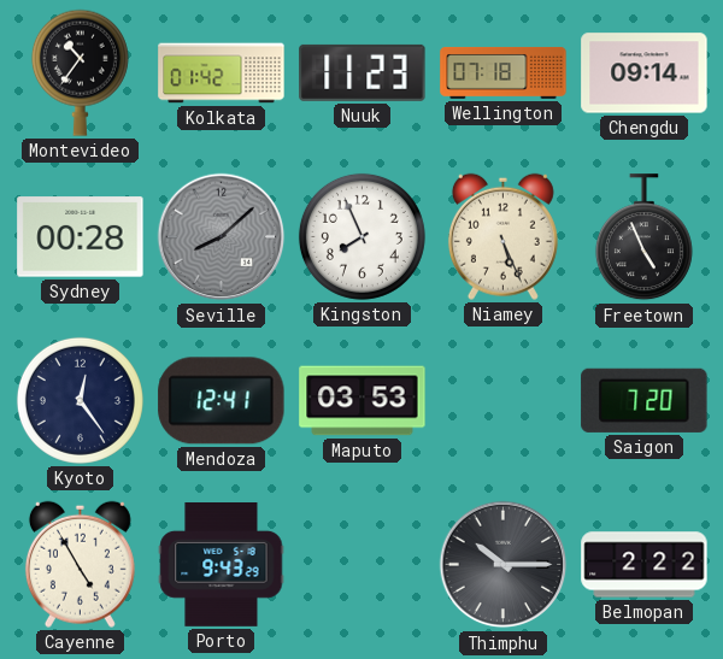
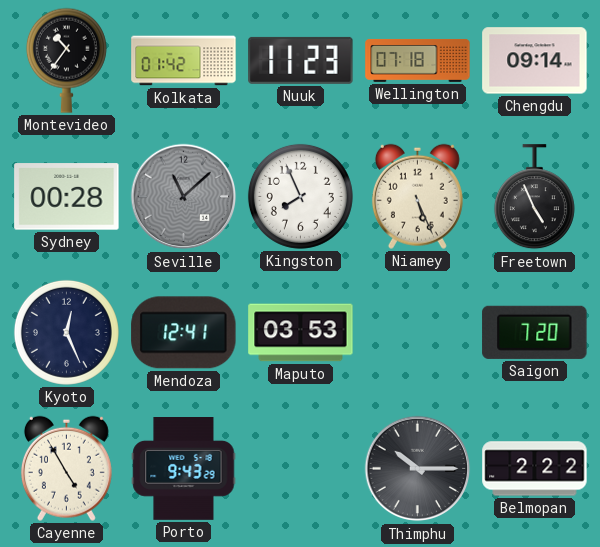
Seville: 8:08 -> 11:08
Kyoto: 12:24 -> 12:26
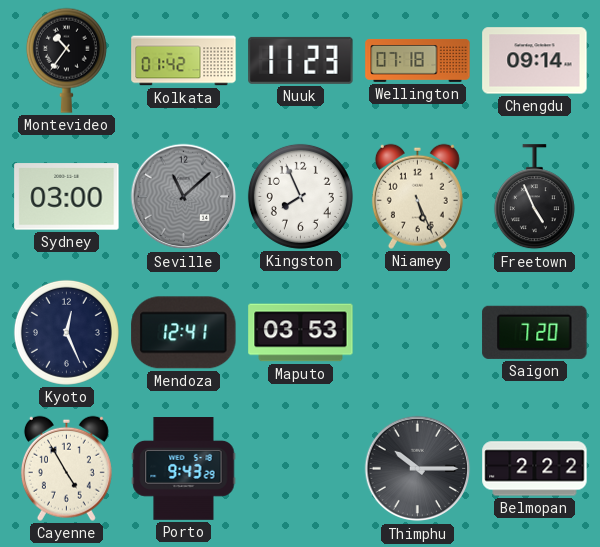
Sydney: 00:28 -> 03:00
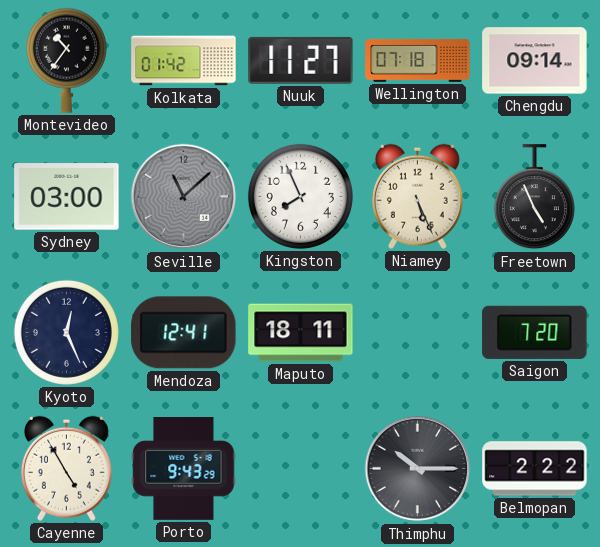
Nuuk: 11:23 -> 11:27
Maputo: 03:53 -> 18:11
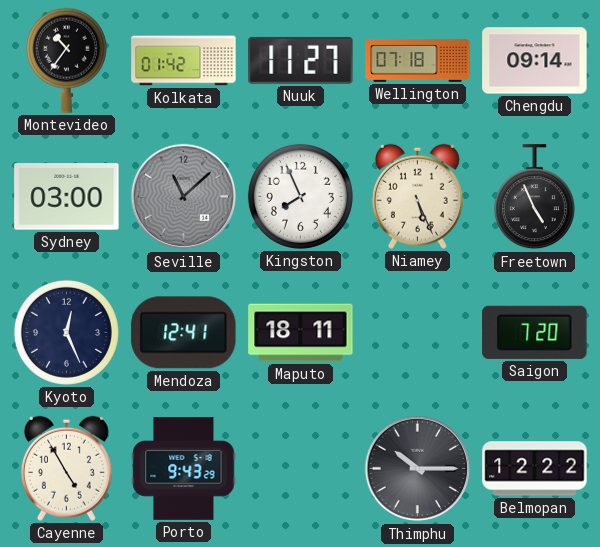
Belmopan: 2:22 -> 12:22
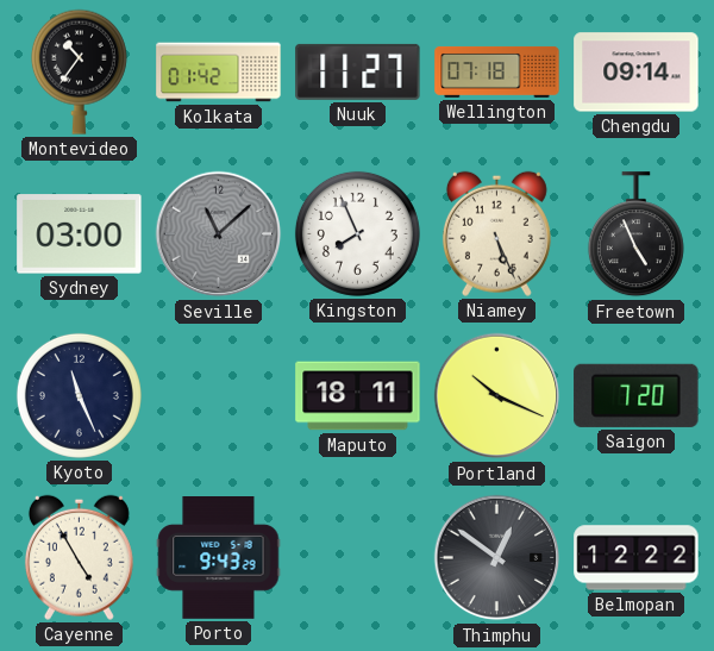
Kyoto: 12:26 -> 11:26
Mendoza: 12:41 -> none
Portland: none -> 10:19
Thimphu: 10:15 -> 12:51
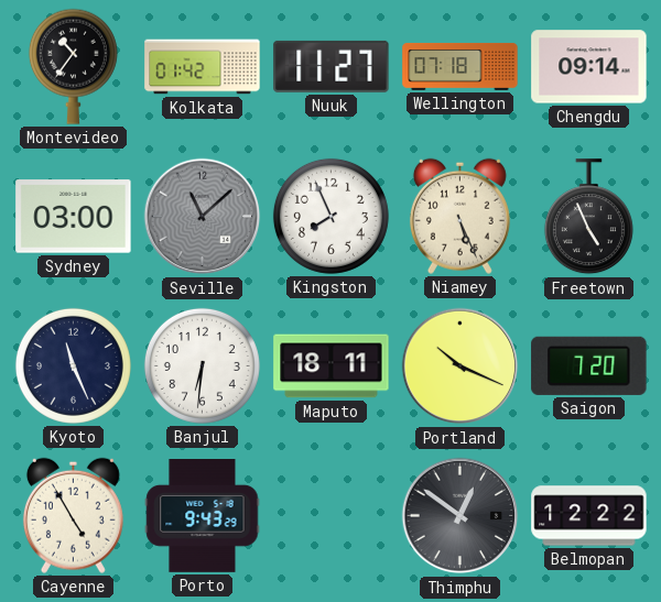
Banjul: none -> 6:31
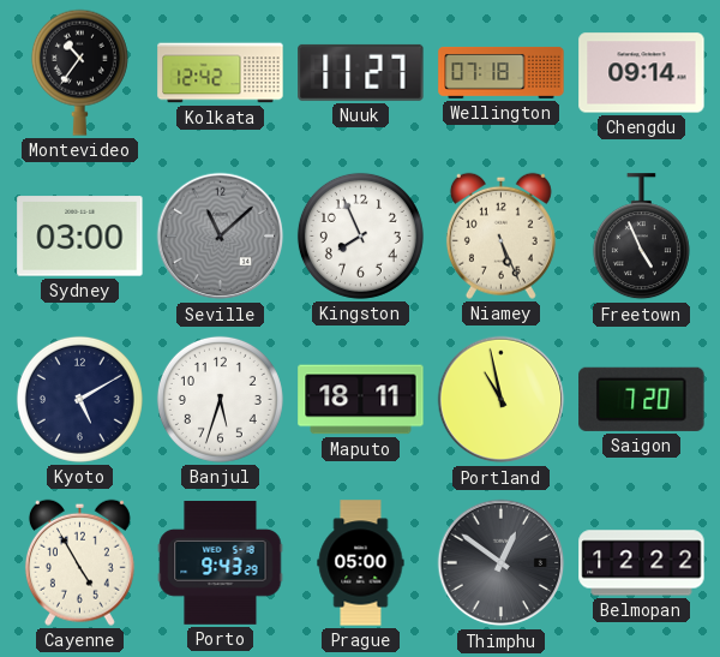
Kolkata: 01:42 -> 12:42
Kyoto: 11:26 -> 5:10
Banjul: 6:31 -> 5:33
Portland: 10:19 -> 10:58
Prague: none -> 05:00
